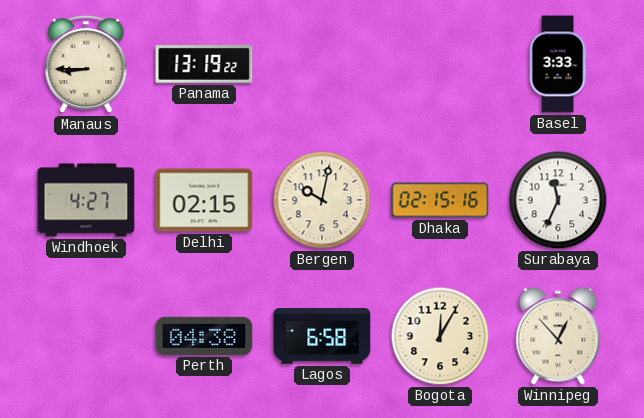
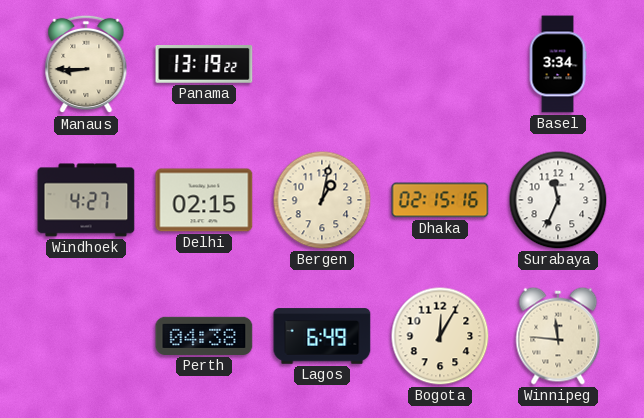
Basel: 3:33 -> 3:34
Bergen: 10:02 -> 1:02
Lagos: 6:58 -> 6:49
Winnipeg: 12:53 -> 11:46
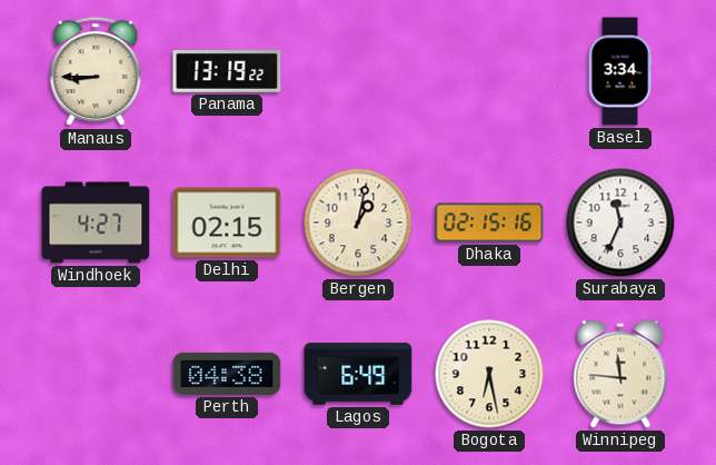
Bogota: 12:05 -> 6:28
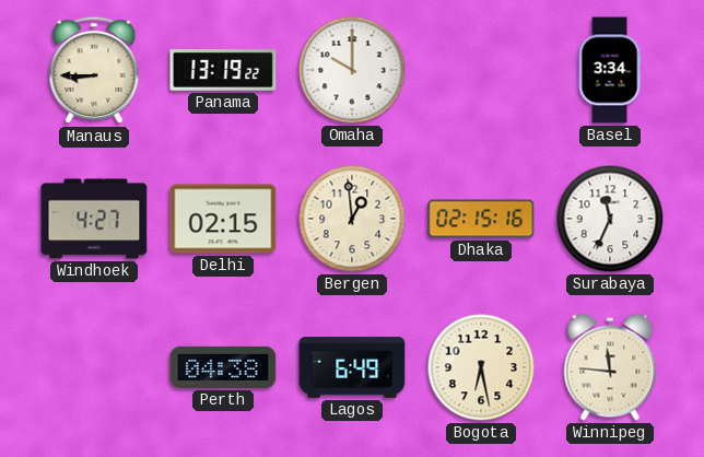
Omaha: none -> 10:00
Bergen: 1:02 -> 12:59
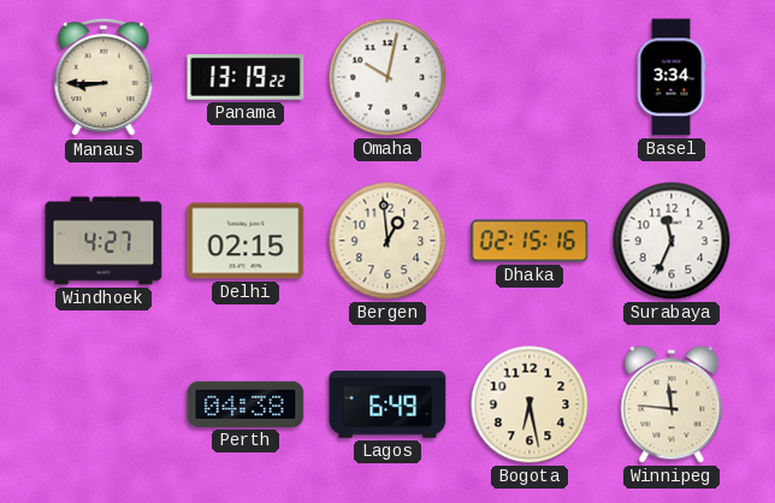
Omaha: 10:00 -> 10:02
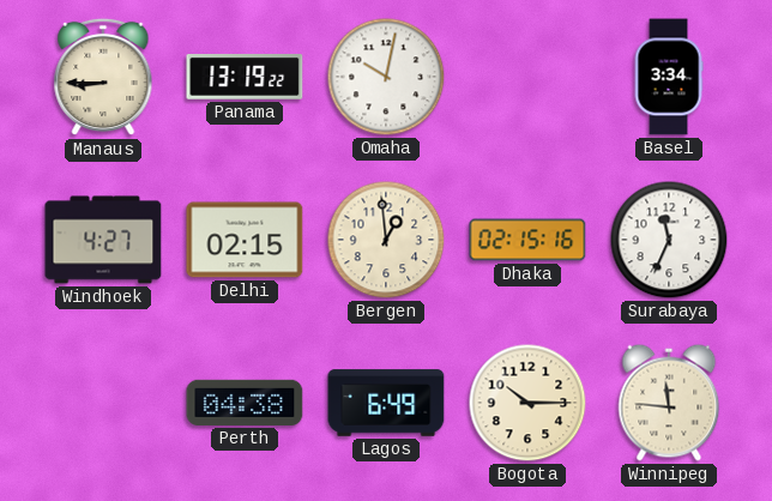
Bogota: 6:28 -> 10:15
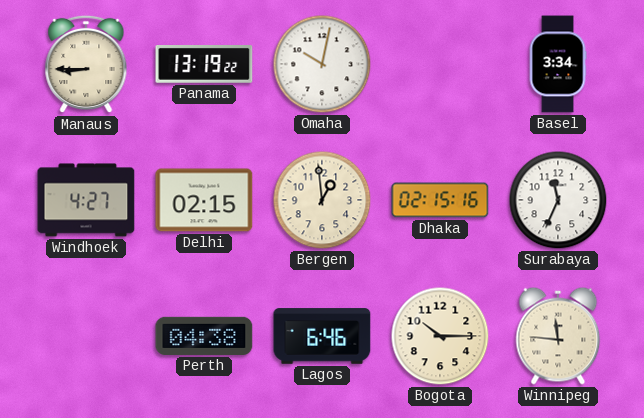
Lagos: 6:49 -> 6:46
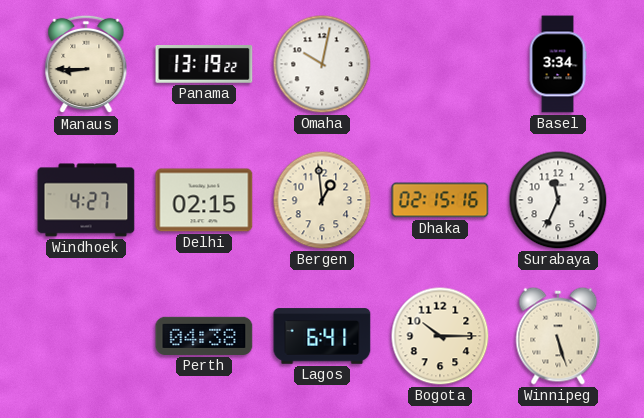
Lagos: 6:46 -> 6:41
Winnipeg: 11:46 -> 5:27
